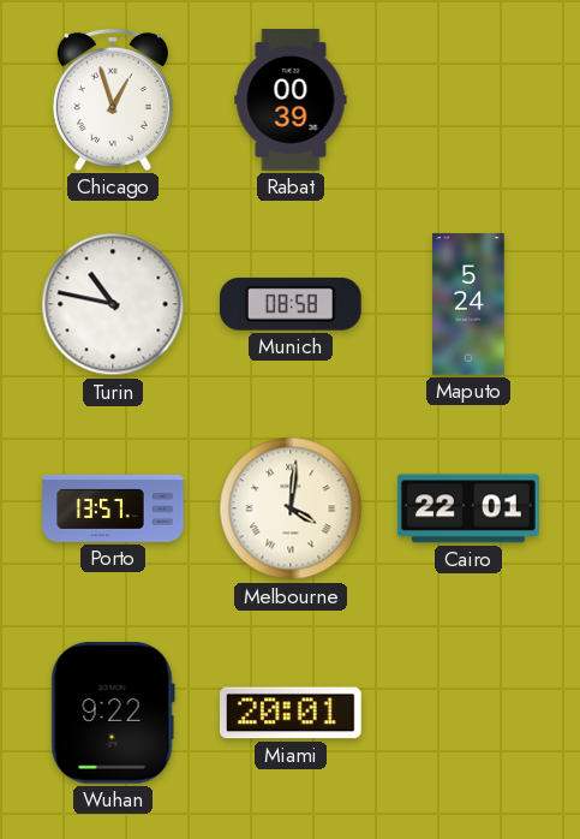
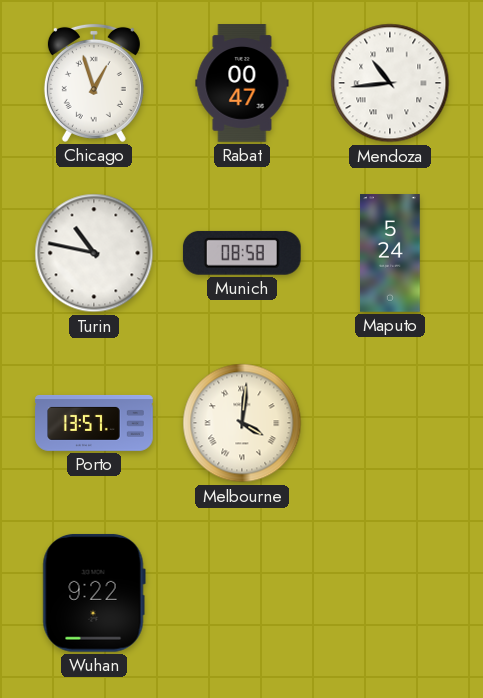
Rabat: 00:39 -> 00:47
Mendoza: none -> 10:44
Cairo: 22:01 -> none
Miami: 20:01 -> none
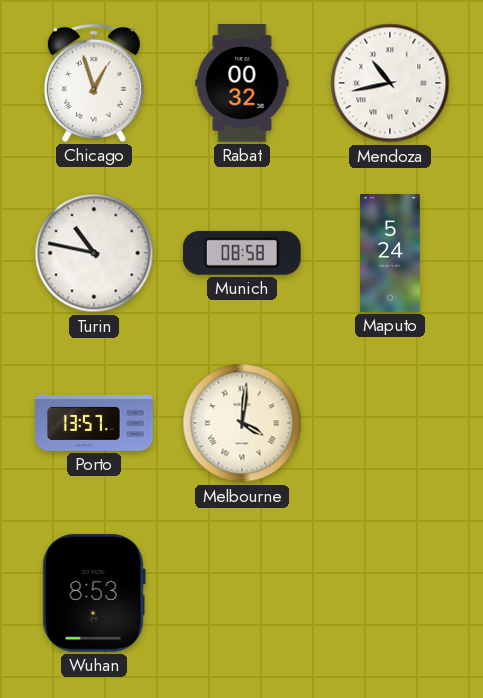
Rabat: 00:47 -> 00:32
Mendoza: 10:44 -> 10:43
Wuhan: 9:22 -> 8:53
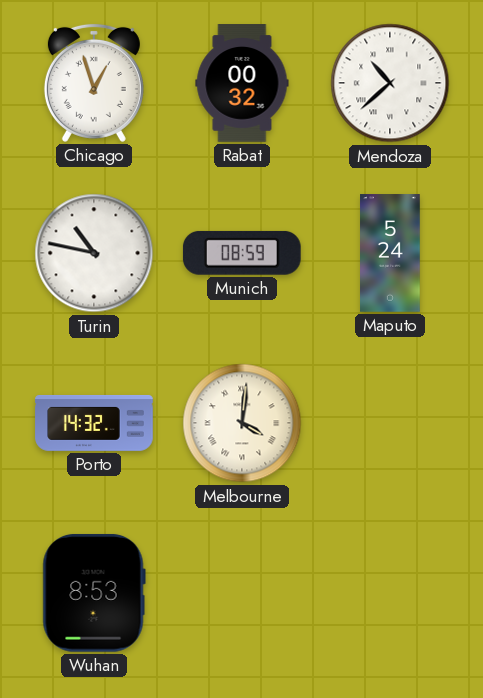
Mendoza: 10:43 -> 10:38
Munich: 08:58 -> 08:59
Porto: 13:57 -> 14:32
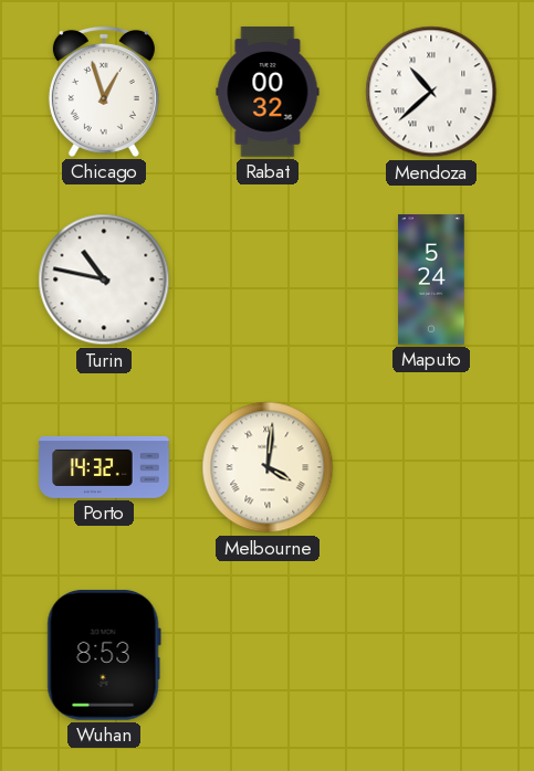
Munich: 08:59 -> none
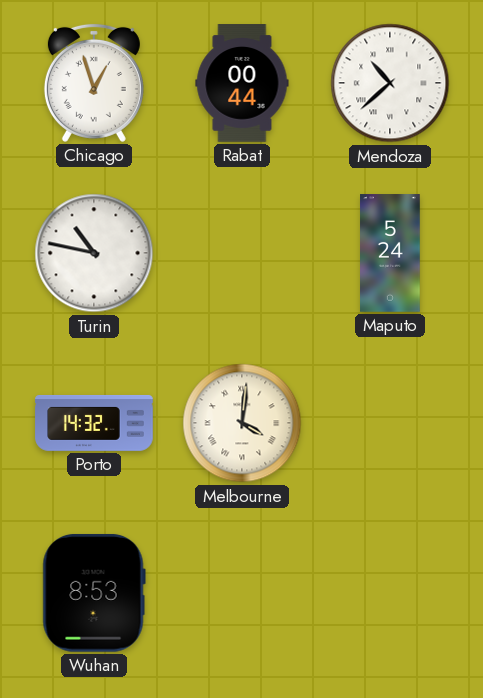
Rabat: 00:32 -> 00:44
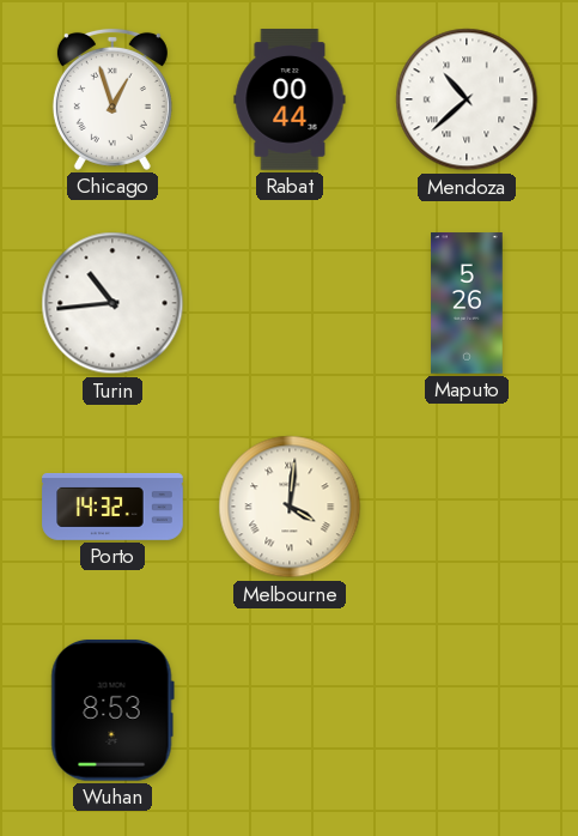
Turin: 10:47 -> 10:44
Maputo: 5:24 -> 5:26
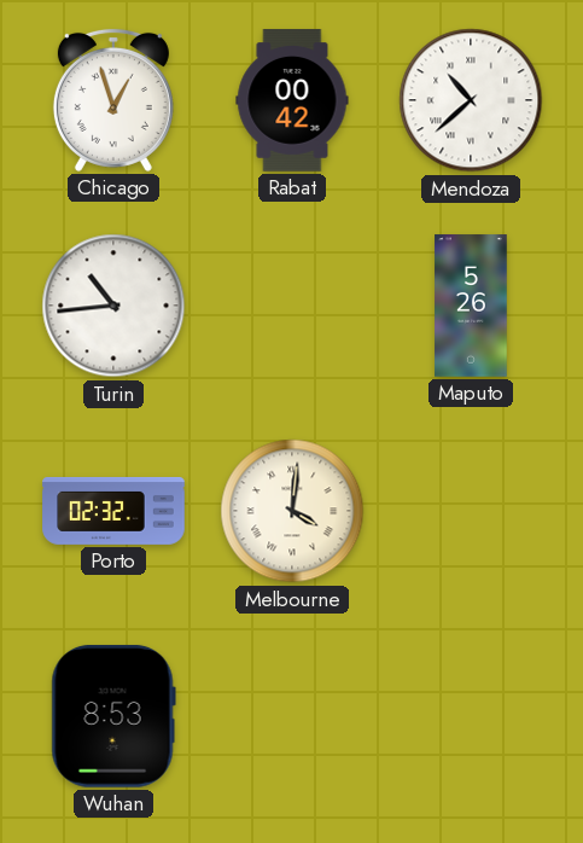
Rabat: 00:44 -> 00:42
Porto: 14:32 -> 02:32
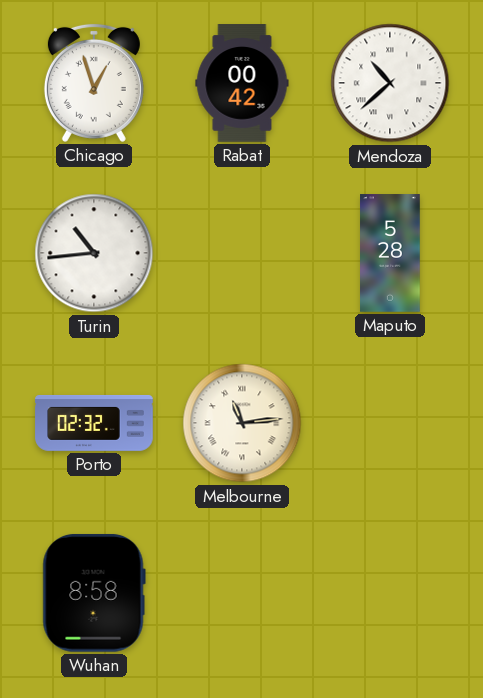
Maputo: 5:26 -> 5:28
Melbourne: 4:01 -> 11:14
Wuhan: 8:53 -> 8:58
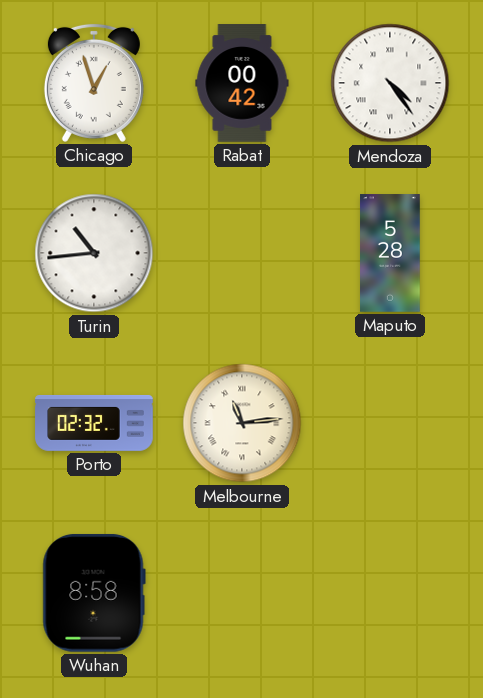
Mendoza: 10:38 -> 4:24
